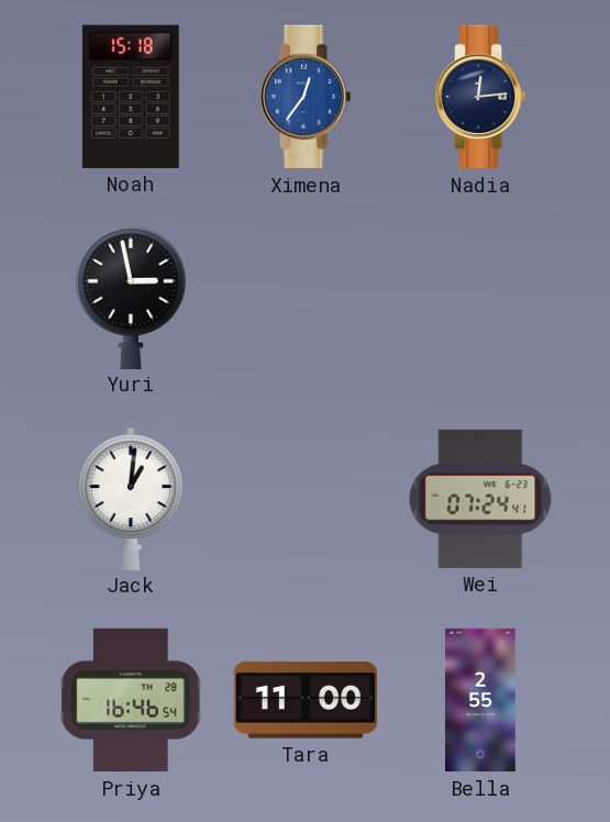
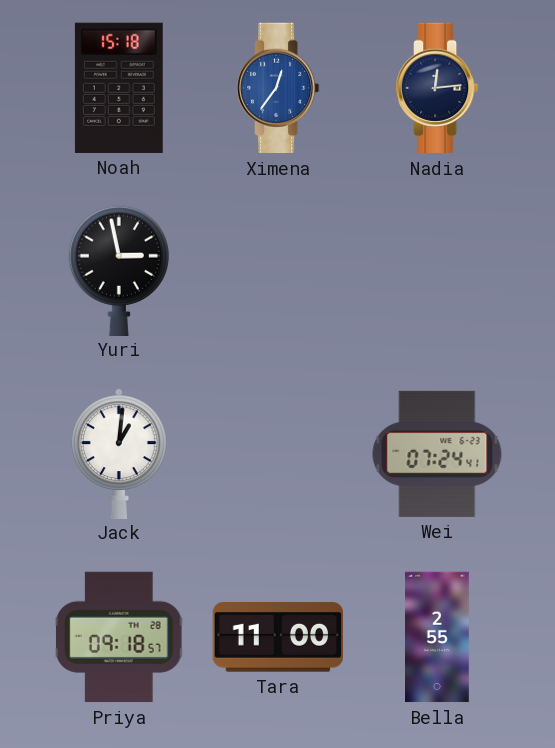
Priya: 16:46 -> 09:18
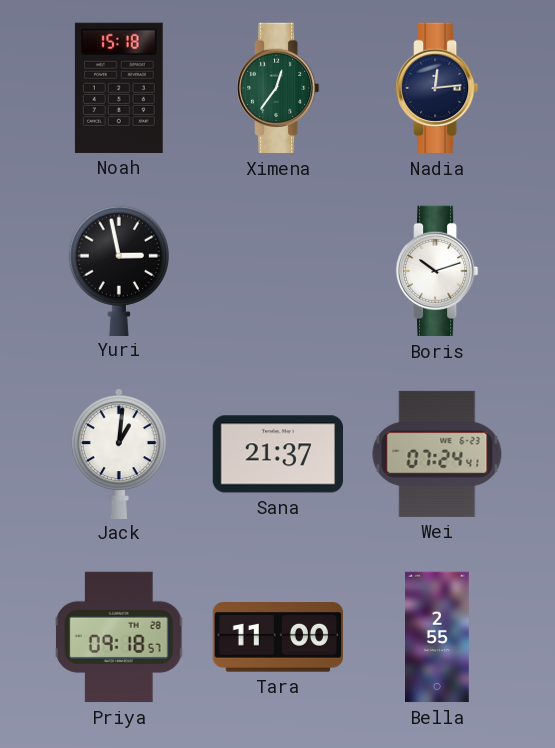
Ximena dial: blue -> green
Boris: none -> 10:12
Sana: none -> 21:37
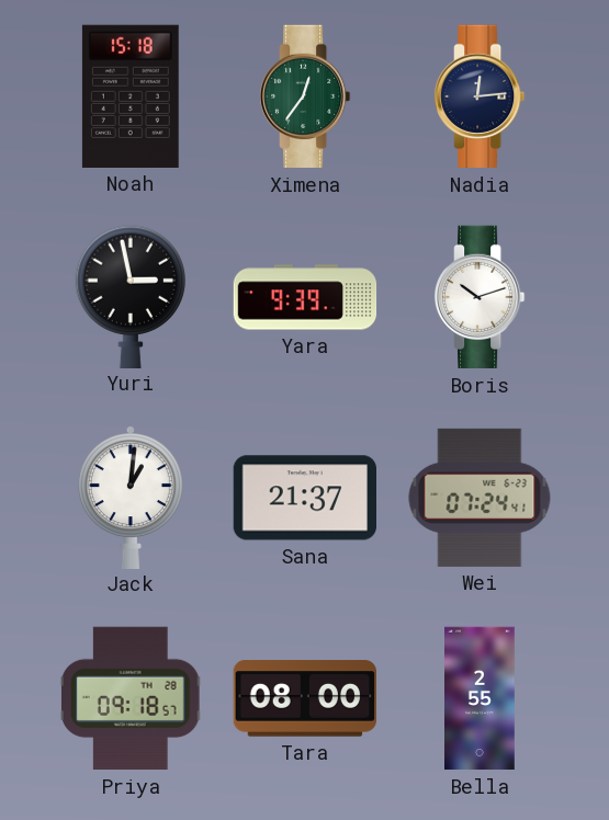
Yara: none -> 9:39
Tara: 11:00 -> 08:00
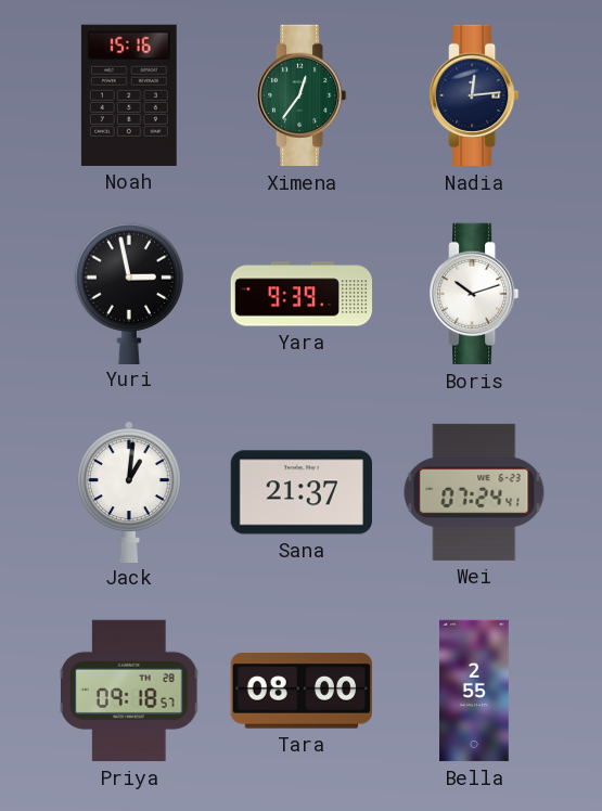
Noah: 15:18 -> 15:16
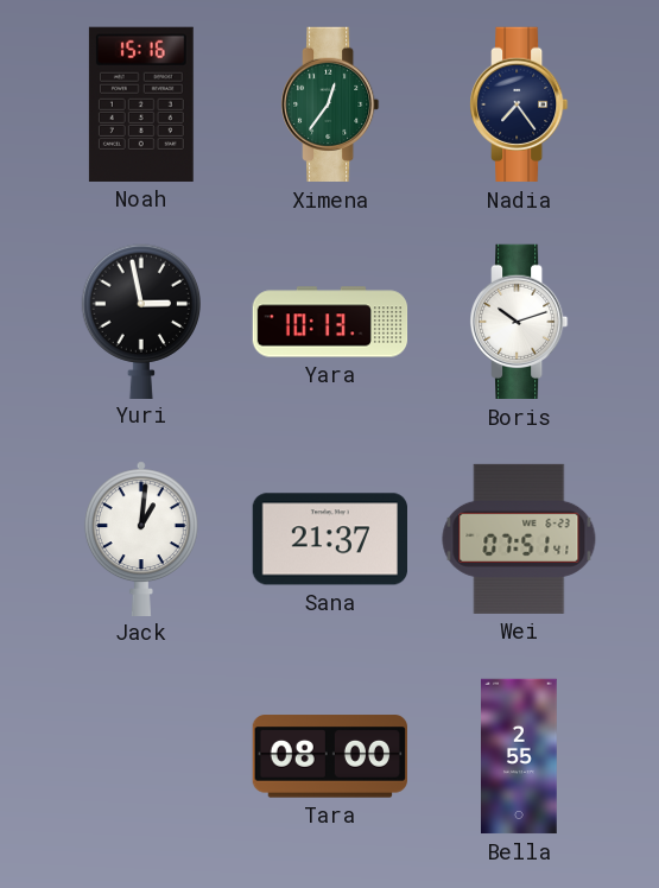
Nadia: 12:14 -> 7:24
Yara: 9:39 -> 10:13
Wei: 07:24 -> 07:51
Priya: 09:18 -> none
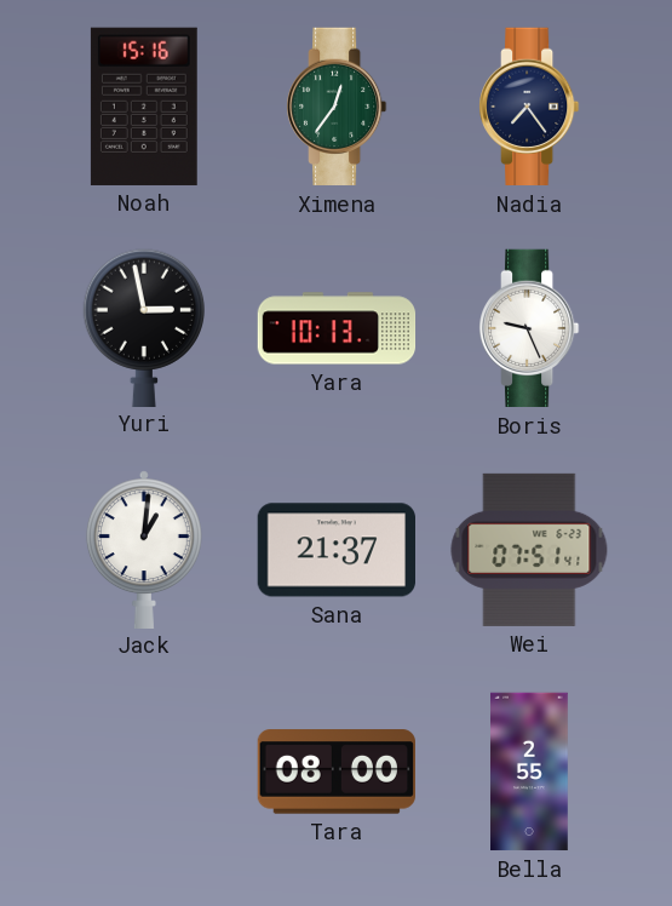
Boris: 10:12 -> 9:26
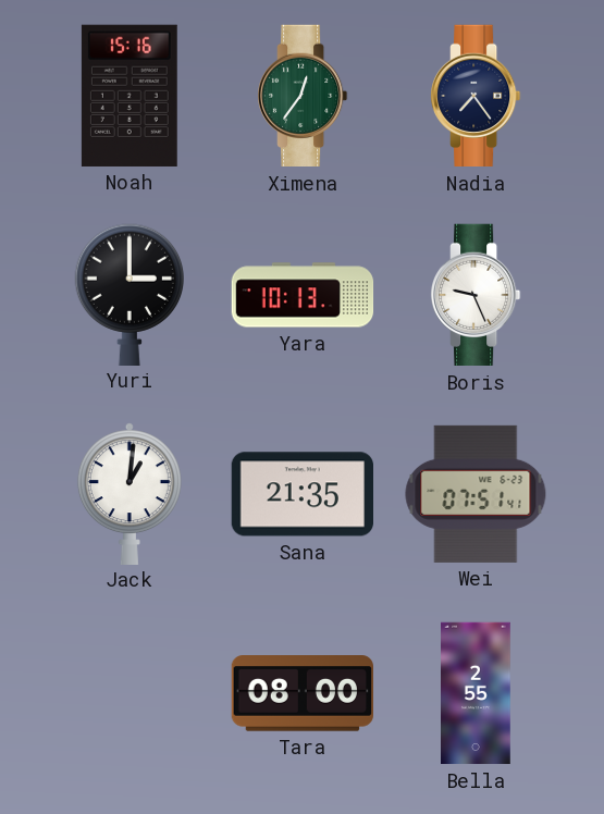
Yuri: 2:58 -> 3:00
Sana: 21:37 -> 21:35
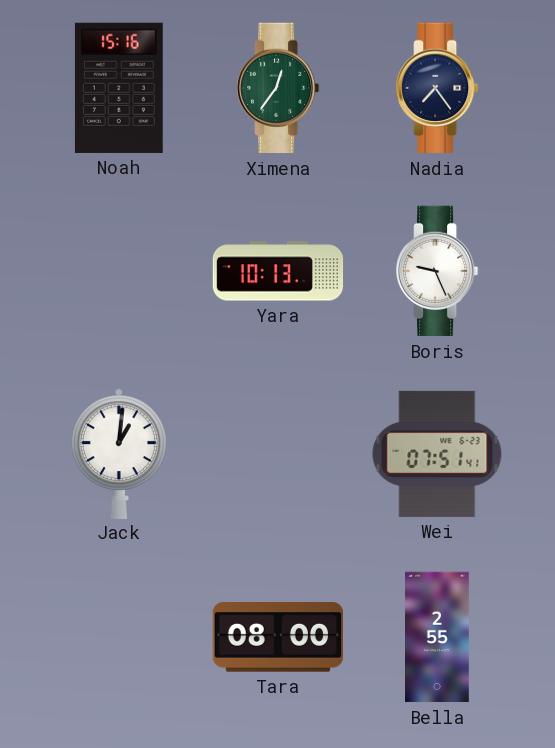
Yuri: 3:00 -> none
Sana: 21:35 -> none
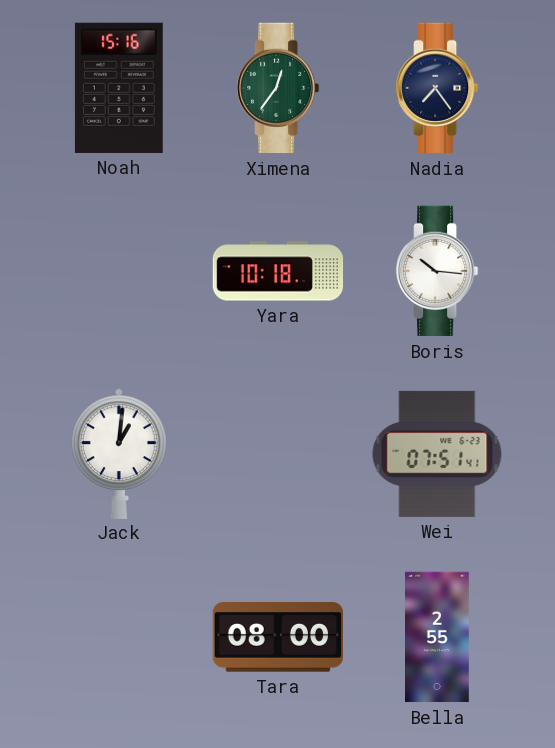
Yara: 10:13 -> 10:18
Boris: 9:26 -> 10:16
